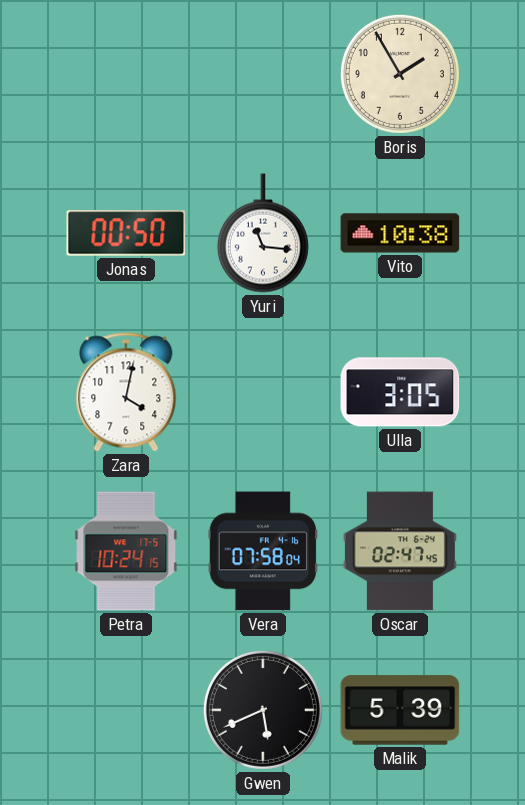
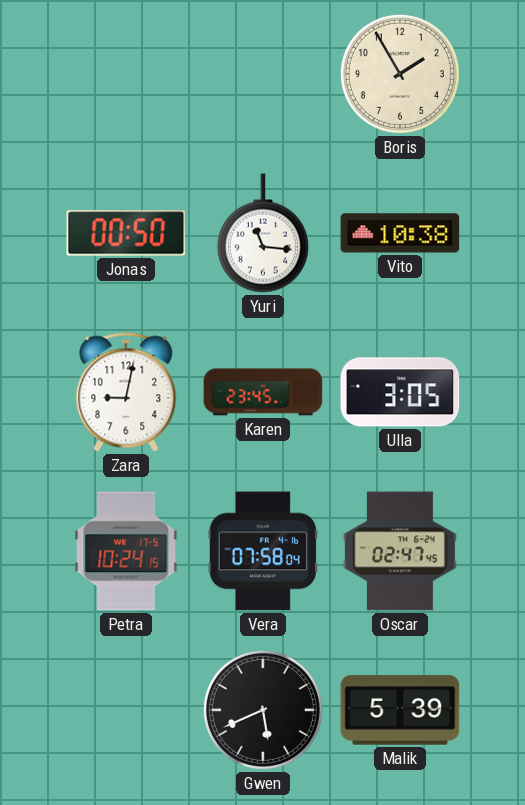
Zara: 4:02 -> 9:02
Karen: none -> 23:45
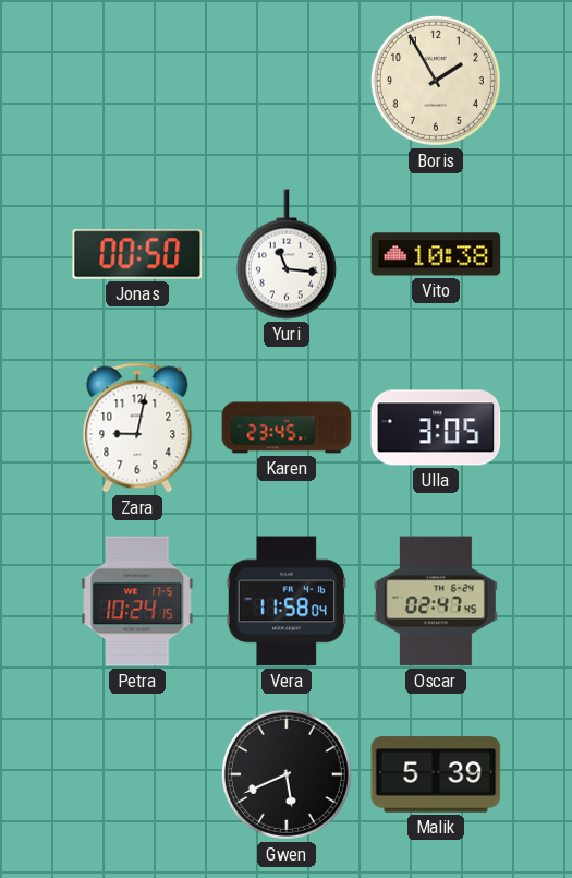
Vera: 07:58 -> 11:58
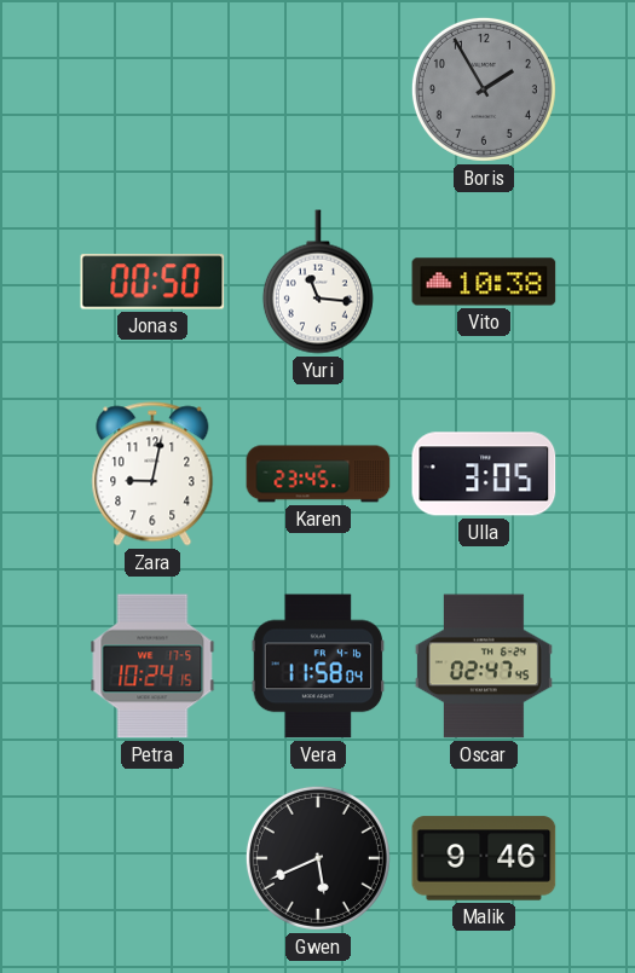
Boris dial: cream -> grey
Malik: 5:39 -> 9:46
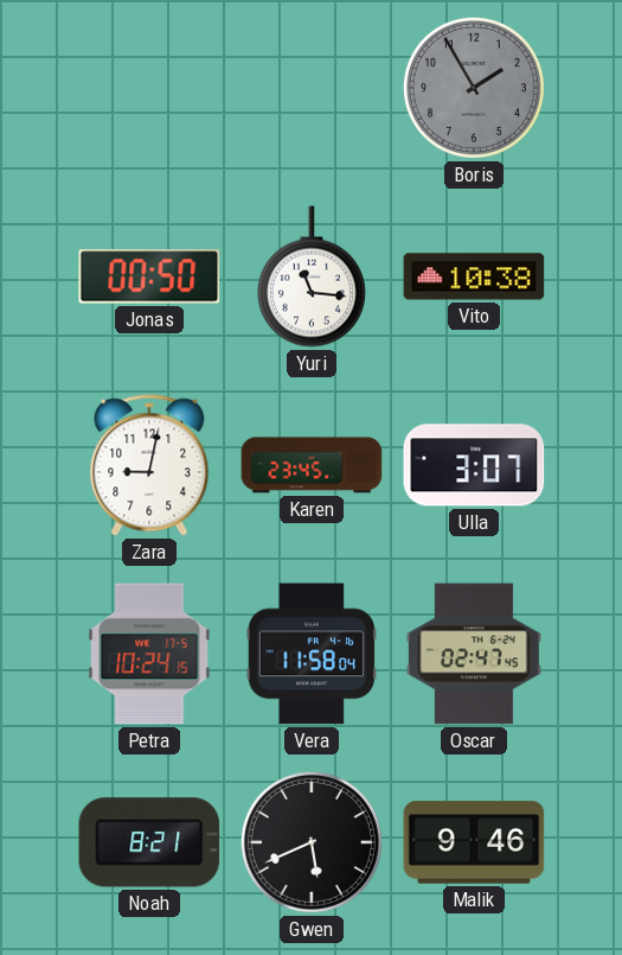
Ulla: 3:05 -> 3:07
Noah: none -> 8:21
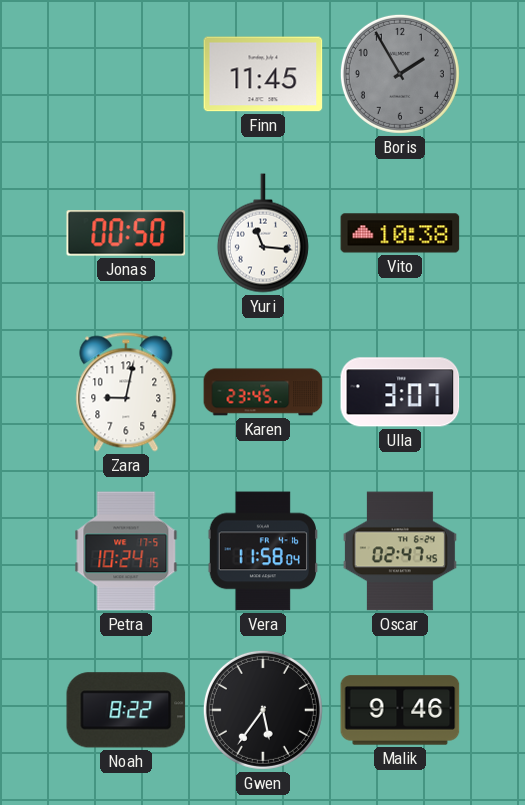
Finn: none -> 11:45
Noah: 8:21 -> 8:22
Gwen: 5:41 -> 5:36
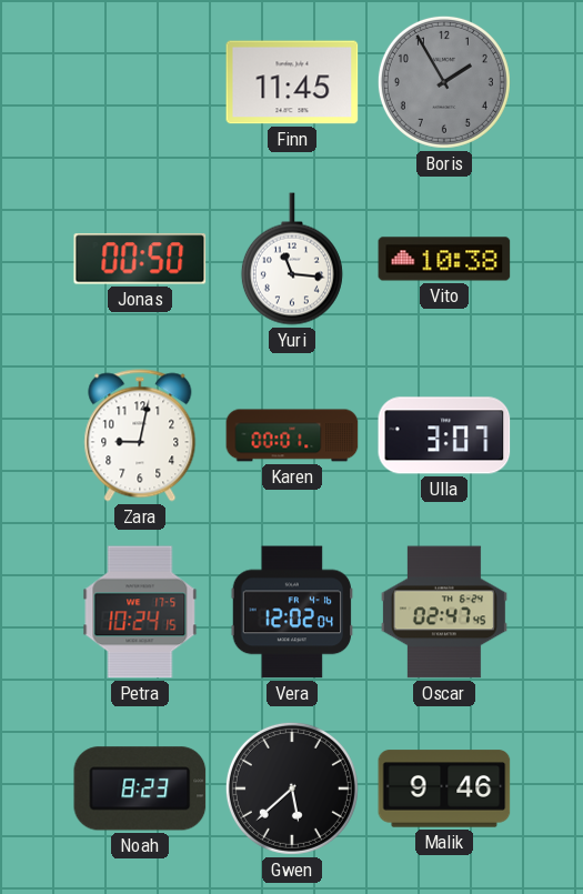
Karen: 23:45 -> 00:01
Vera: 11:58 -> 12:02
Noah: 8:22 -> 8:23
Gwen: 5:36 -> 5:38
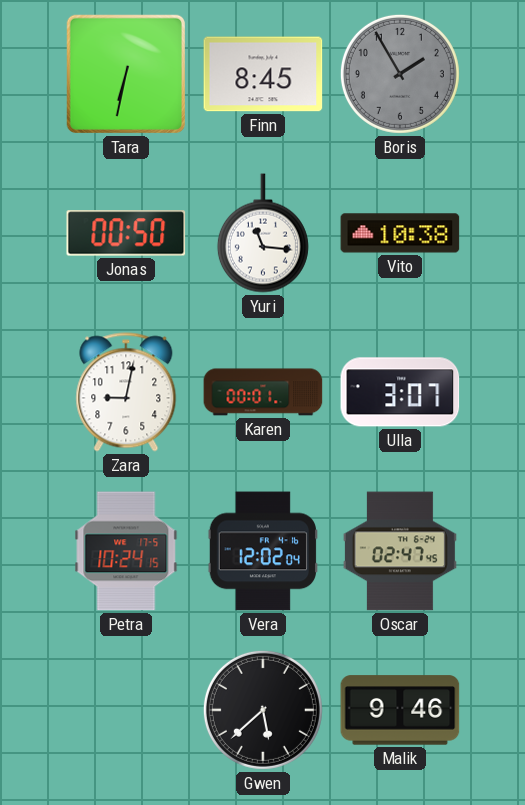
Tara: none -> 6:32
Finn: 11:45 -> 8:45
Noah: 8:23 -> none
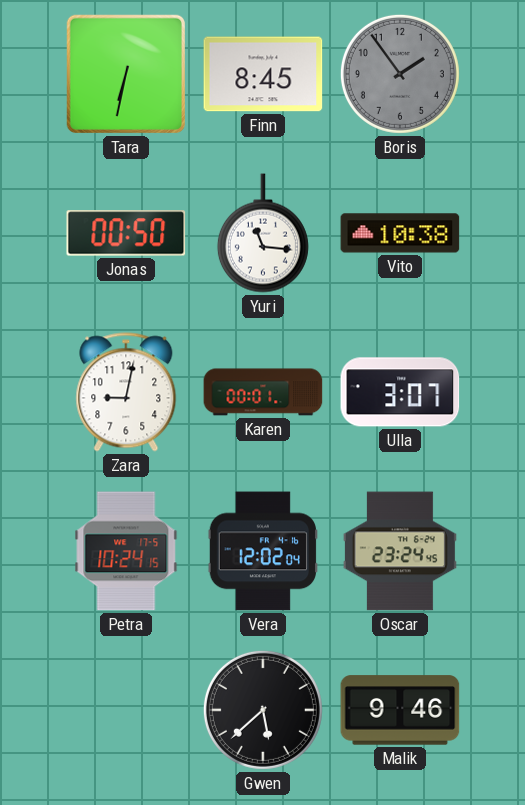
Boris: 1:55 -> 1:54
Oscar: 02:47 -> 23:24
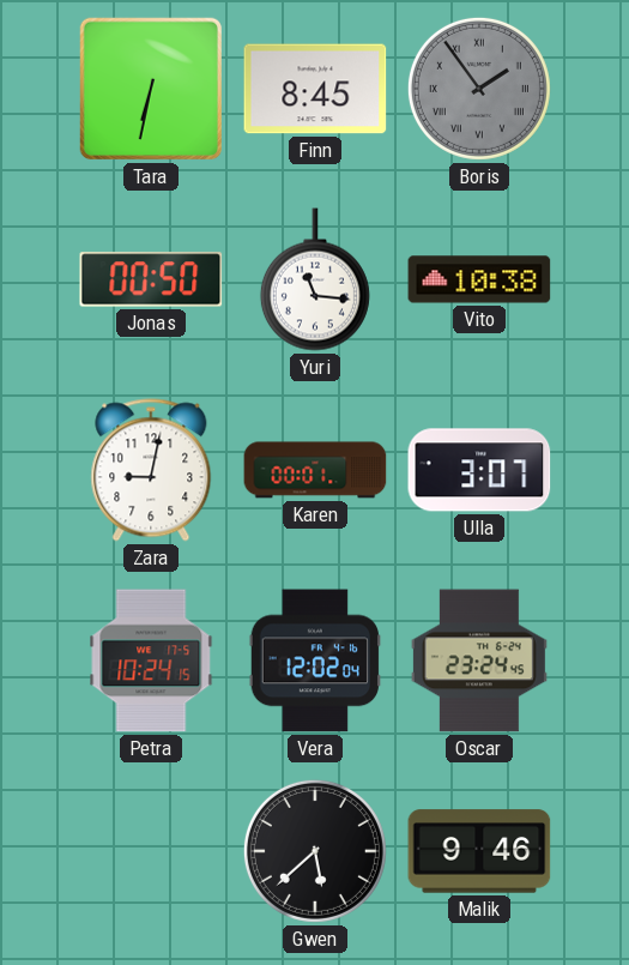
Boris numerals: Arabic -> Roman
